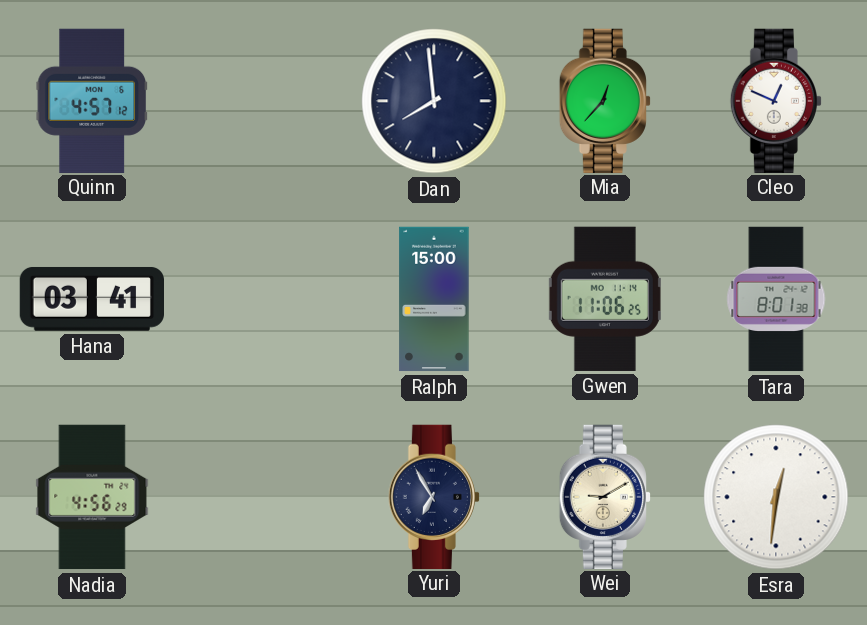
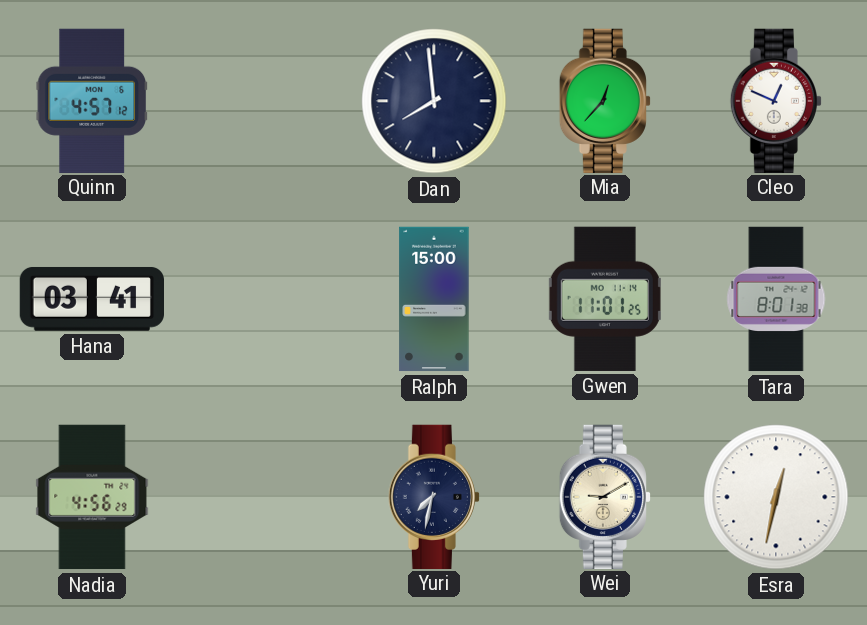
Gwen: 11:06 -> 11:01
Yuri: 6:55 -> 7:32
Esra: 12:31 -> 12:32
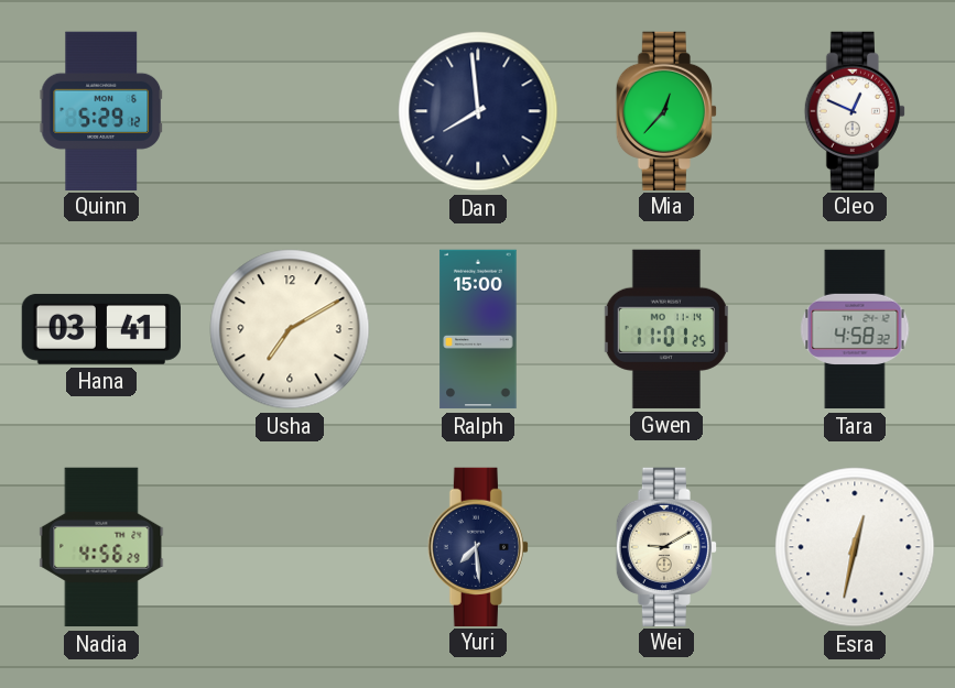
Quinn: 4:57 -> 5:29
Usha: none -> 7:10
Tara: 8:01 -> 4:58
Yuri: 7:32 -> 7:29
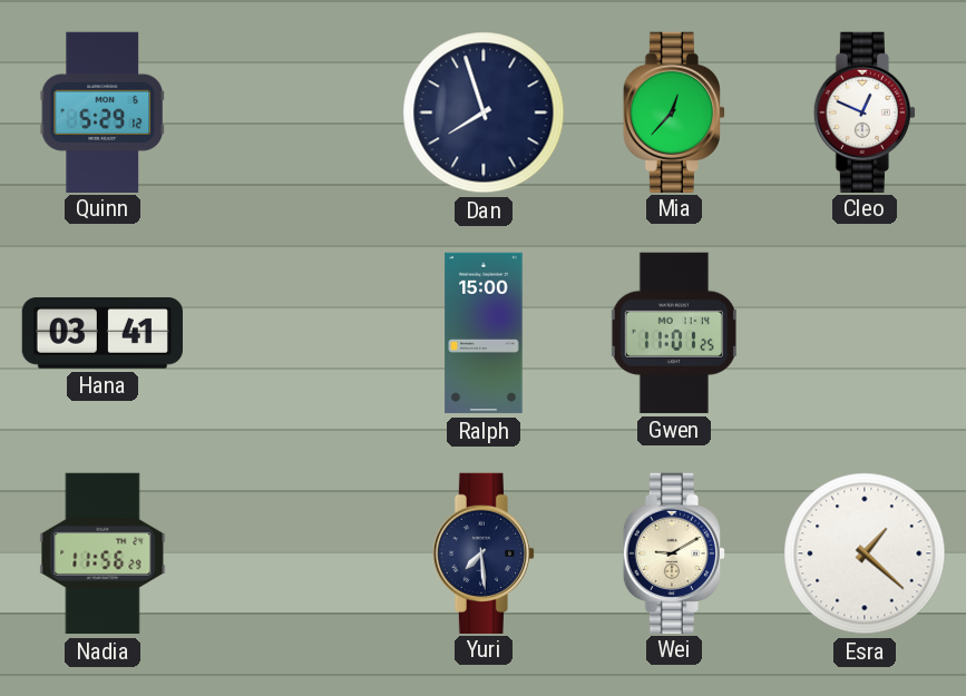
Dan: 7:59 -> 7:57
Usha: 7:10 -> none
Tara: 4:58 -> none
Nadia: 4:56 -> 11:56
Esra: 12:32 -> 1:22
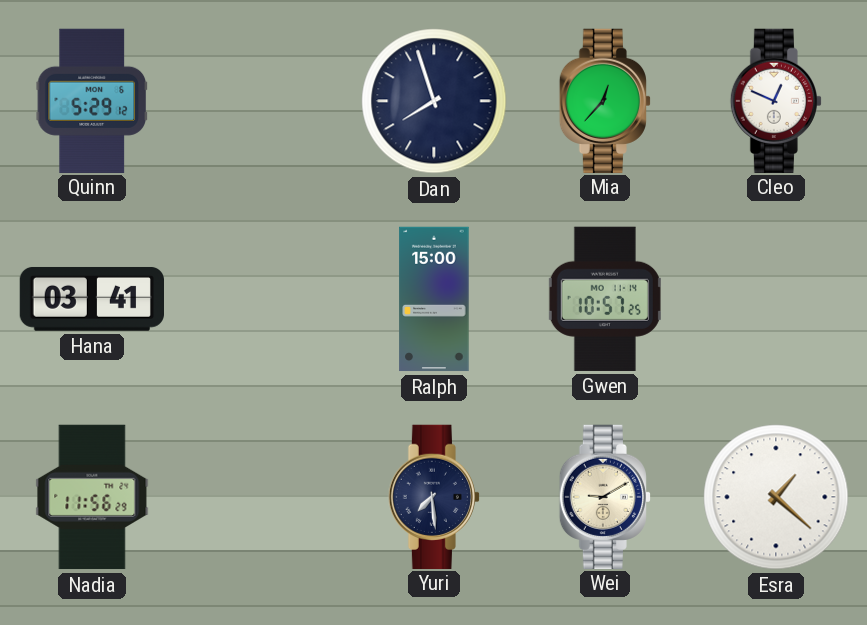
Gwen: 11:01 -> 10:57
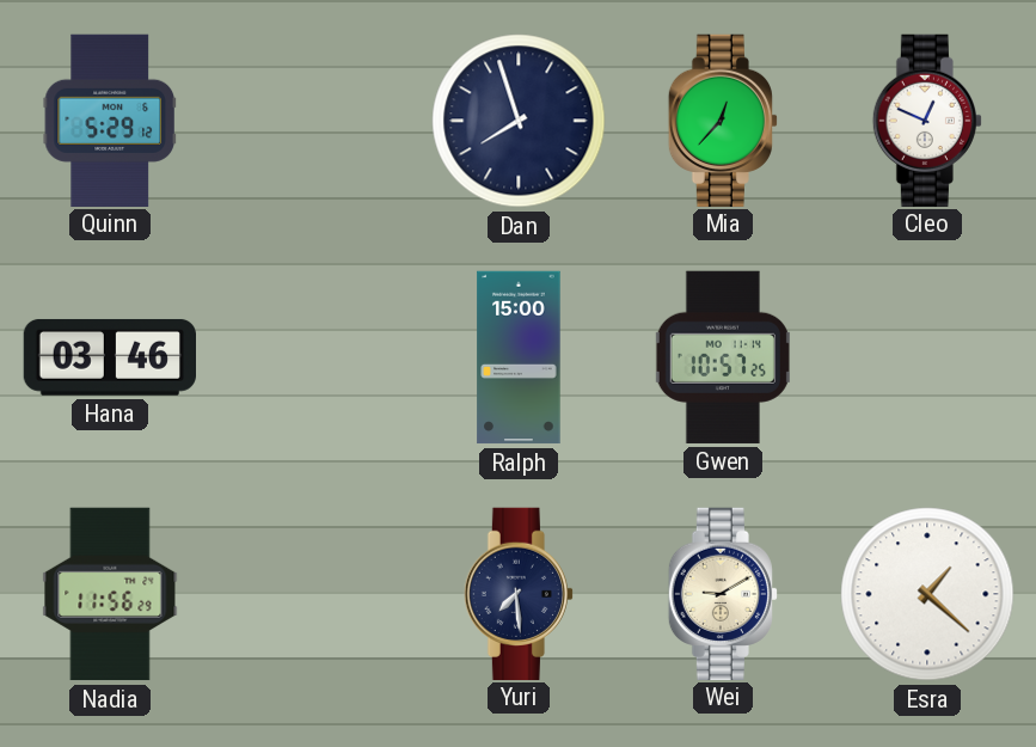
Hana: 03:41 -> 03:46
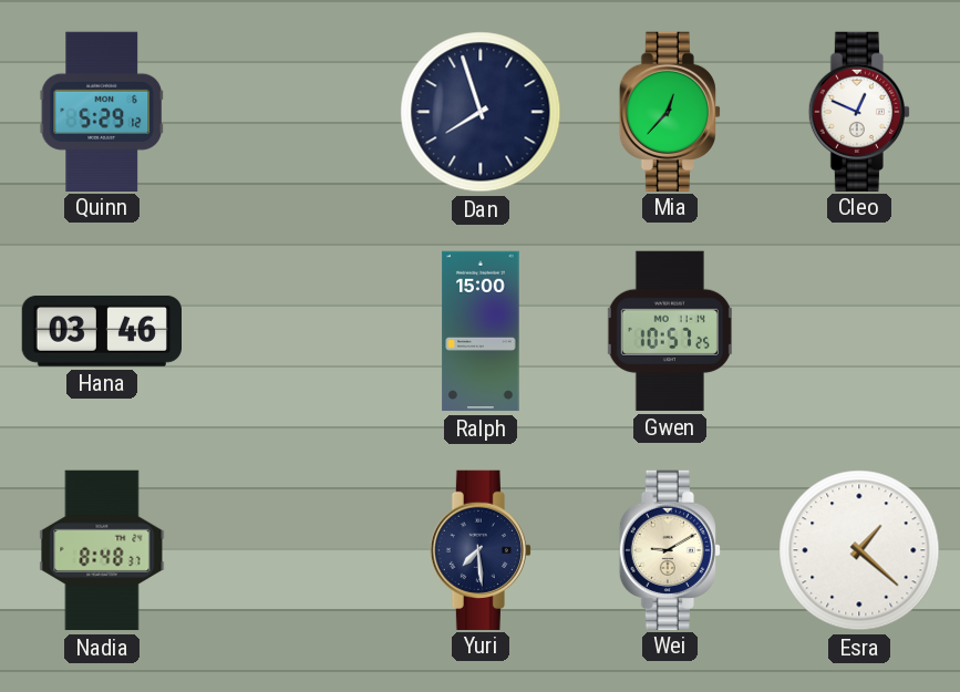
Nadia: 11:56 -> 8:48
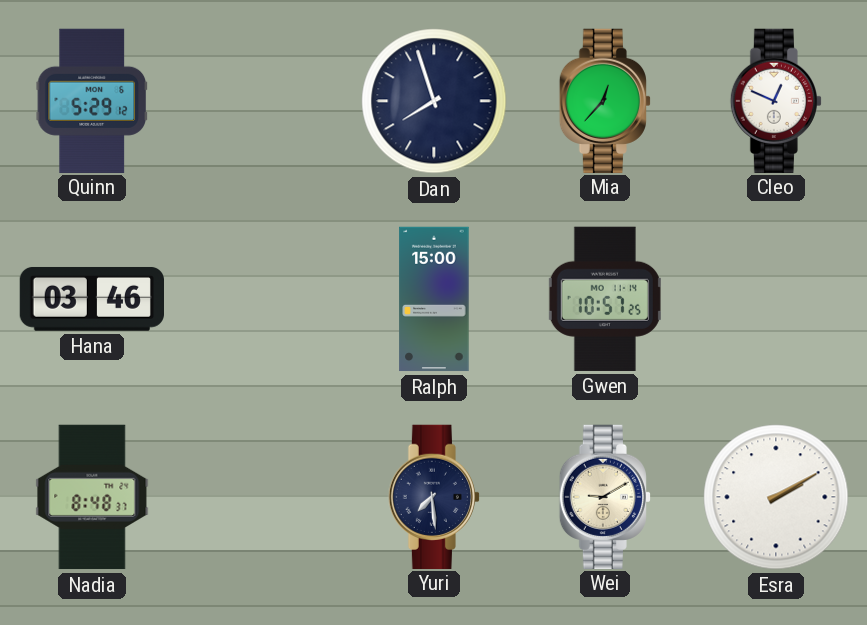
Esra: 1:22 -> 2:10
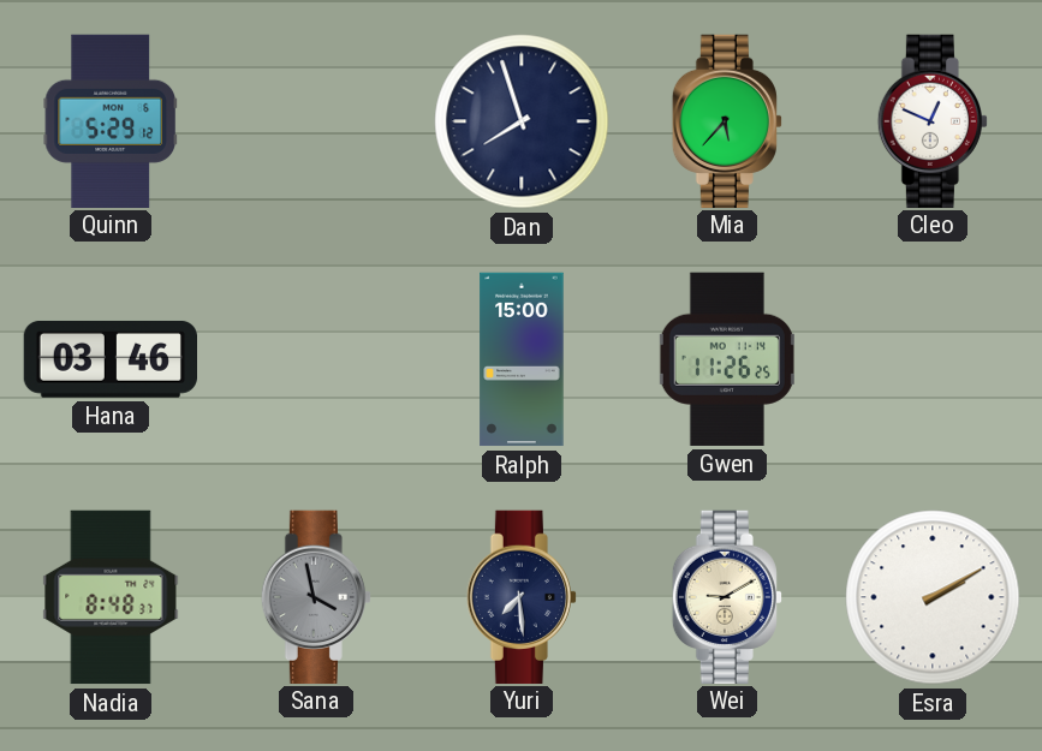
Mia: 12:37 -> 5:37
Gwen: 10:57 -> 11:26
Sana: none -> 3:58
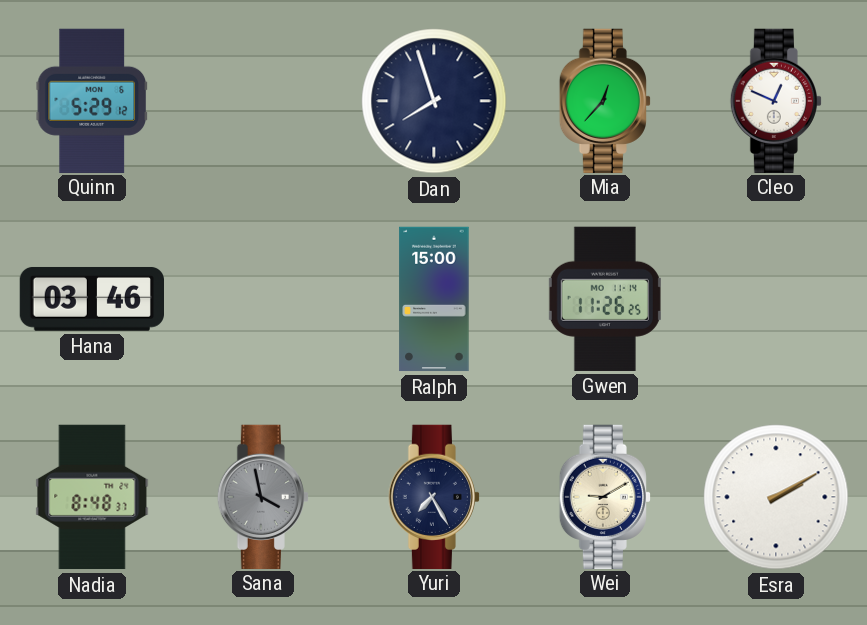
Mia: 5:37 -> 12:37
Yuri: 7:29 -> 7:25
